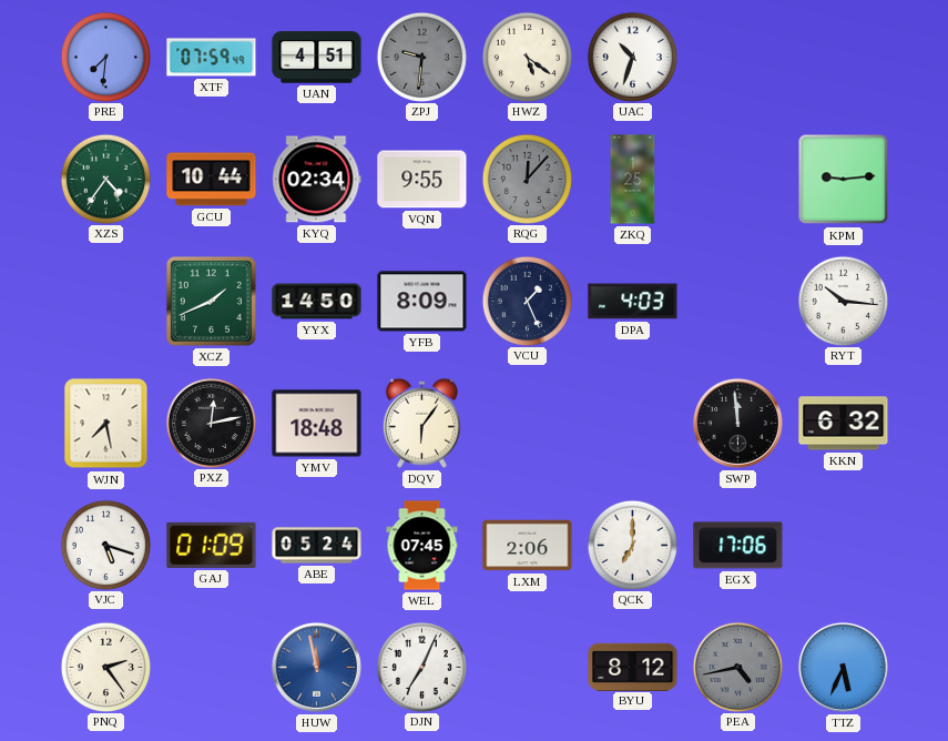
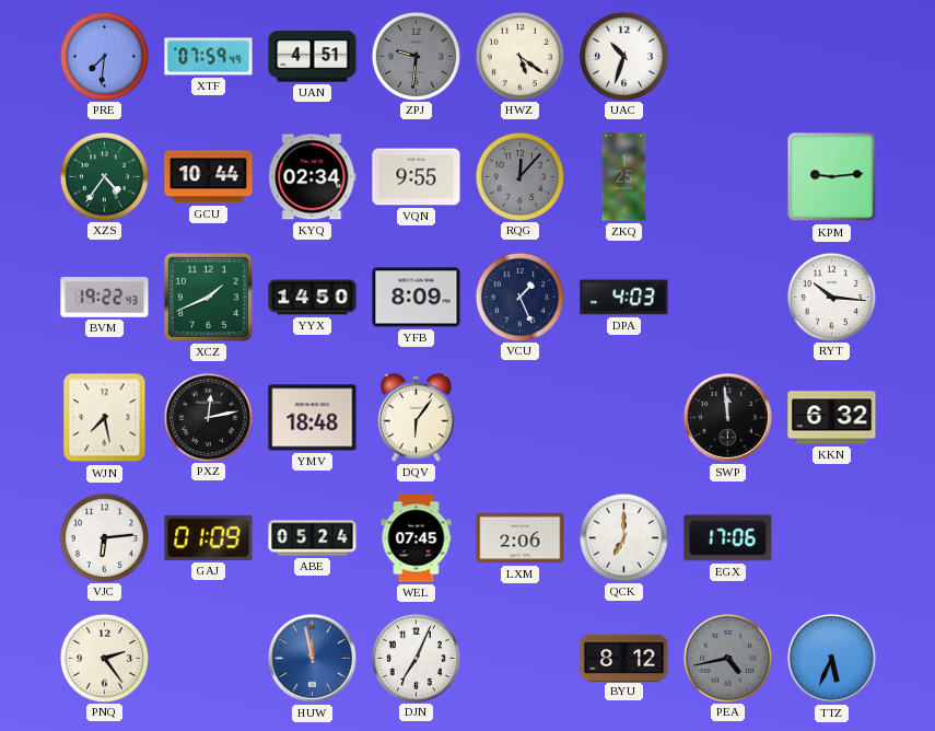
BVM: none -> 19:22
VJC: 5:18 -> 6:14
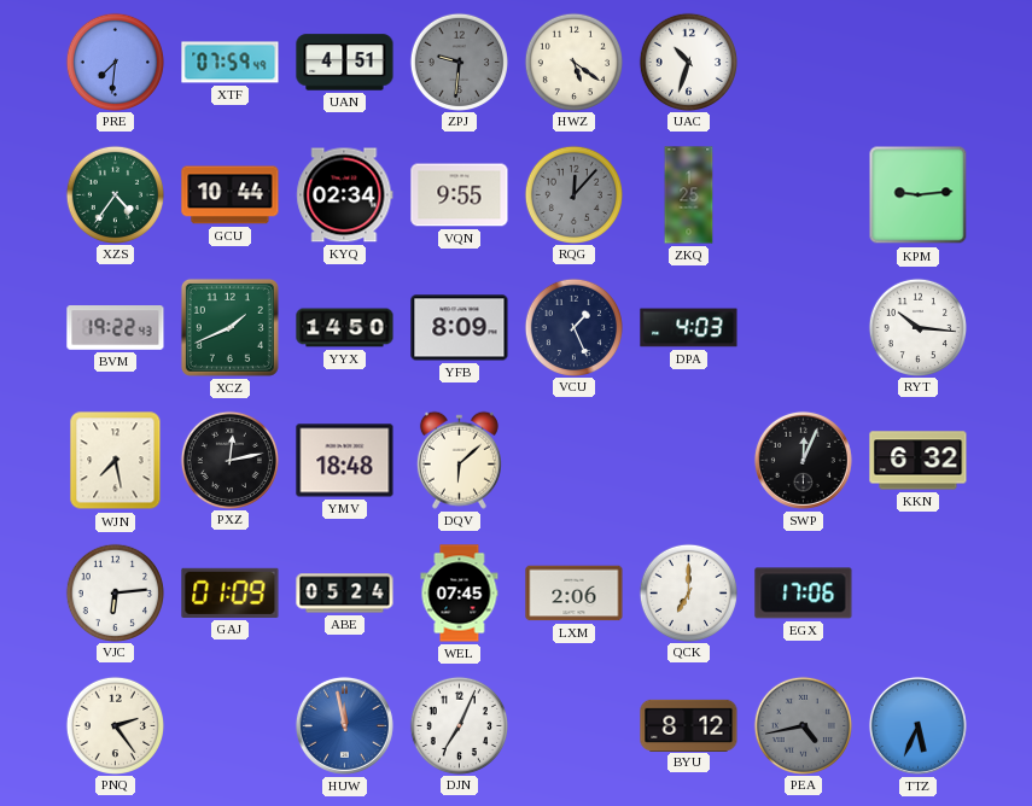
DQV: 6:06 -> 6:08
SWP: 11:59 -> 12:04
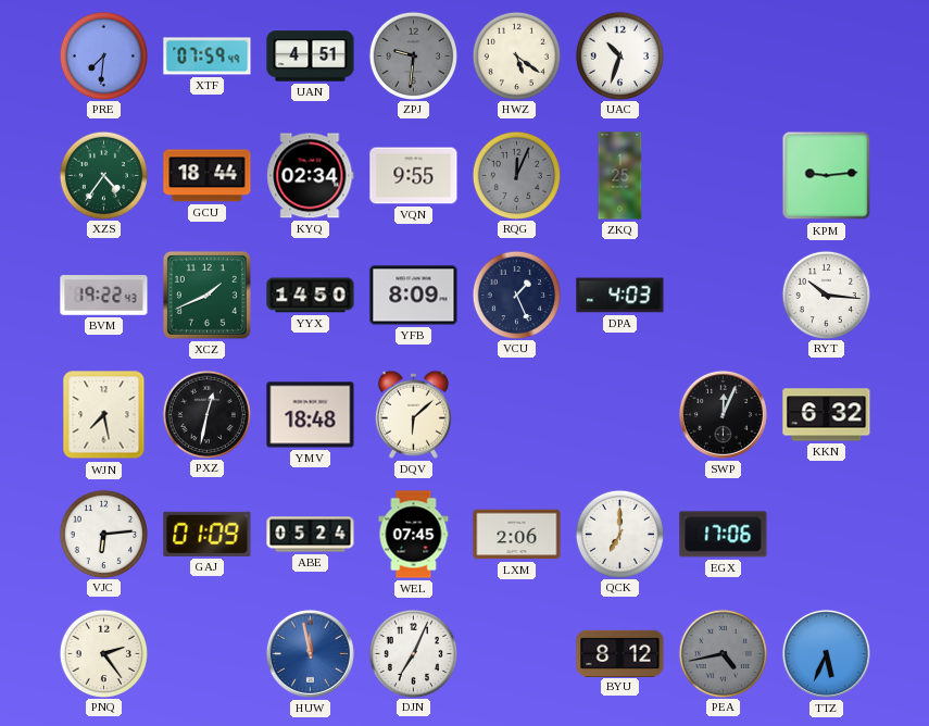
GCU: 10:44 -> 18:44
RQG: 12:07 -> 12:04
PXZ: 12:13 -> 12:32
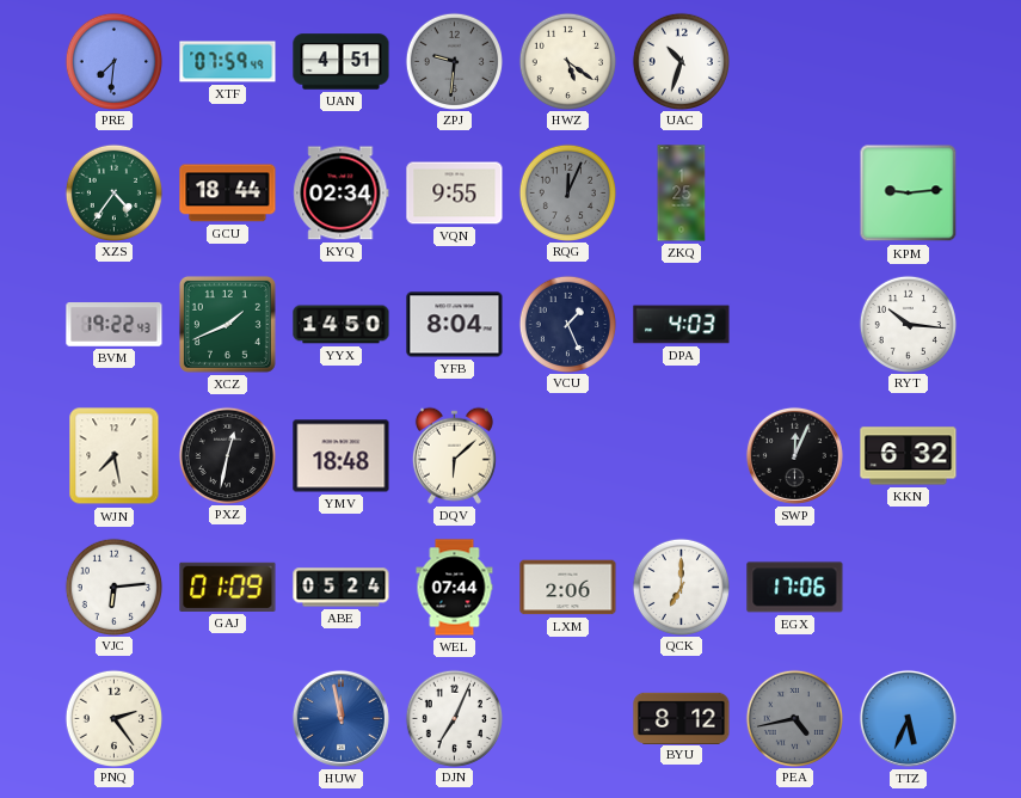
YFB: 8:09 -> 8:04
WEL: 07:45 -> 07:44
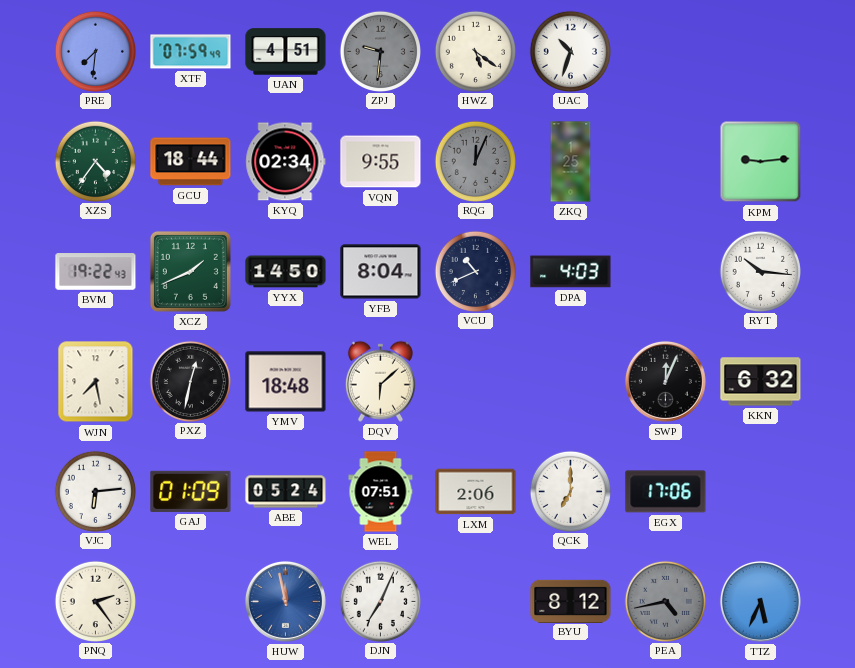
VCU: 1:26 -> 10:41
WEL: 07:44 -> 07:51
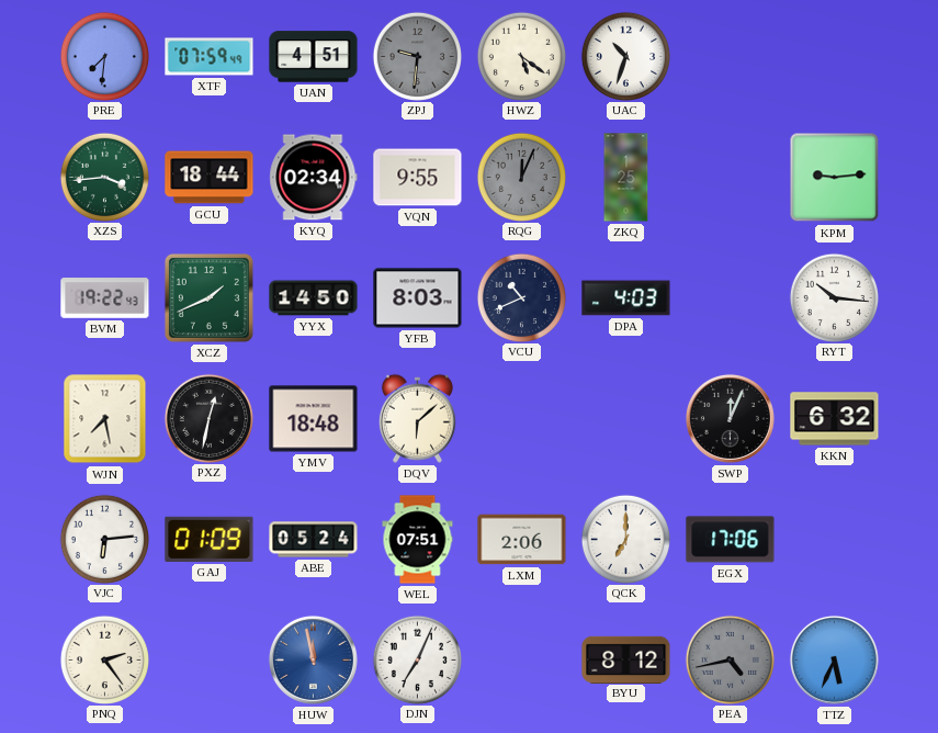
XZS: 4:36 -> 3:44
YFB: 8:04 -> 8:03
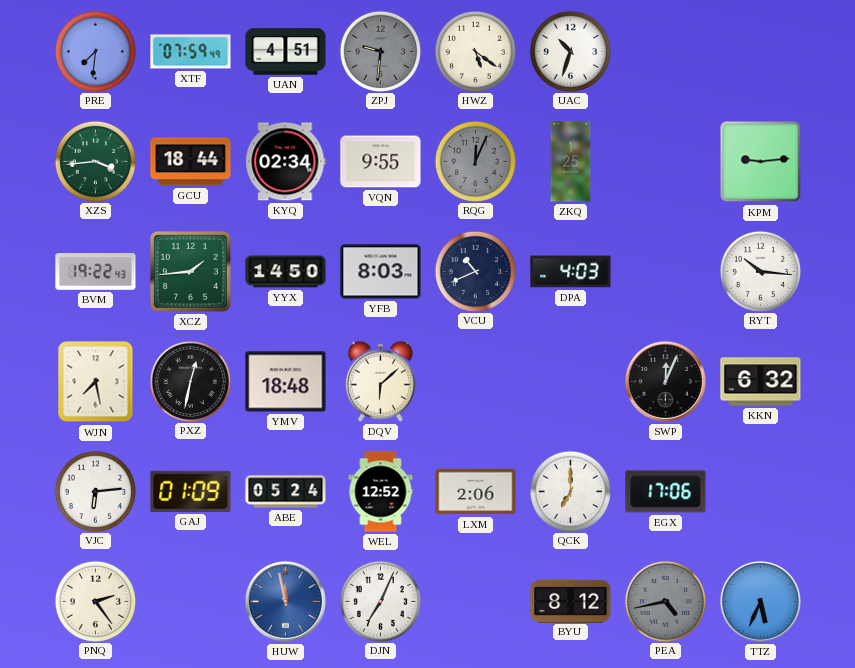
XCZ: 1:41 -> 1:44
WEL: 07:51 -> 12:52
